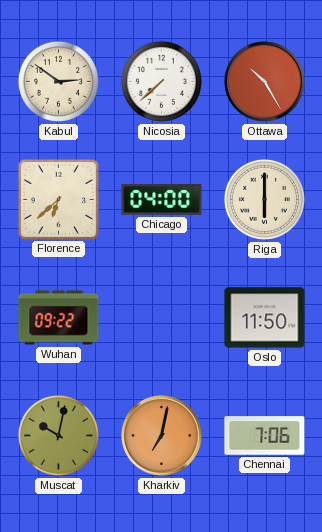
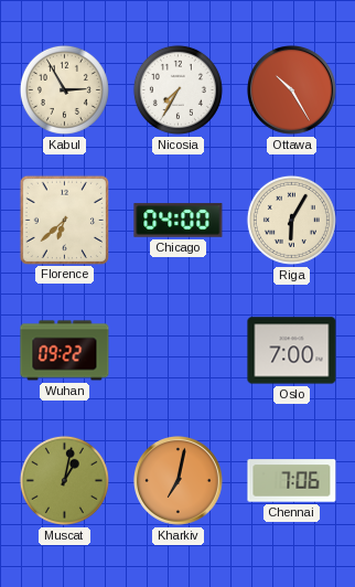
Kabul: 2:51 -> 2:55
Nicosia: 7:38 -> 7:35
Riga: 6:00 -> 6:05
Oslo: 11:50 -> 7:00
Muscat: 10:02 -> 1:02
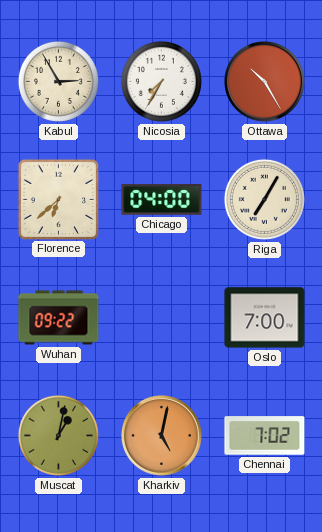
Riga: 6:05 -> 7:05
Kharkiv: 7:02 -> 5:02
Chennai: 7:06 -> 7:02
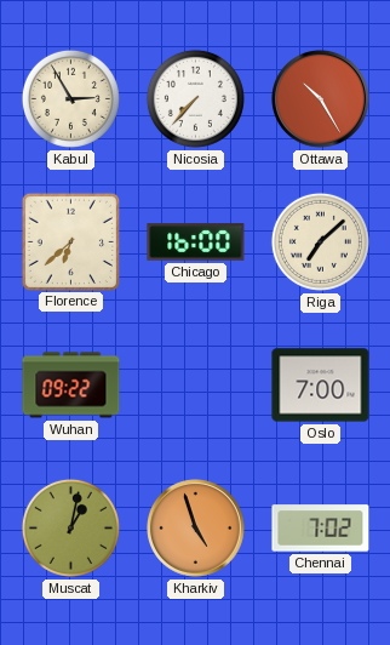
Nicosia: 7:35 -> 7:37
Chicago: 04:00 -> 16:00
Riga: 7:05 -> 7:08
Kharkiv: 5:02 -> 4:57
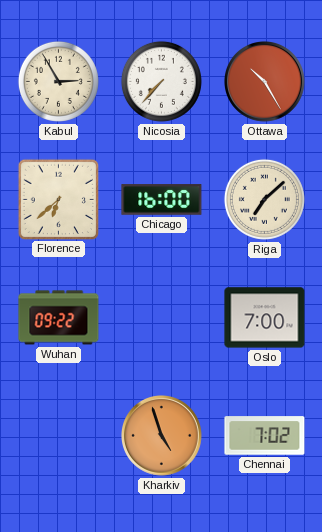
Muscat: 1:02 -> none
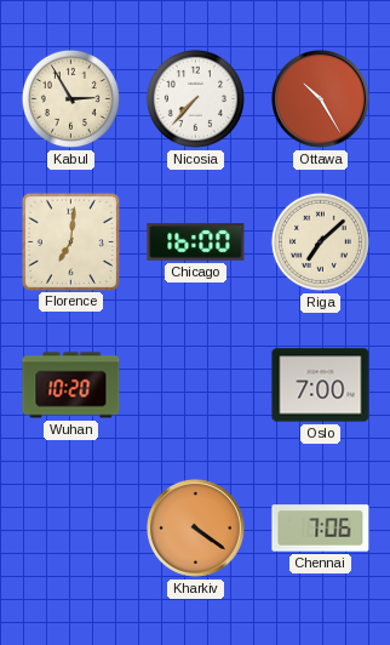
Florence: 6:38 -> 7:01
Wuhan: 09:22 -> 10:20
Kharkiv: 4:57 -> 4:21
Chennai: 7:02 -> 7:06
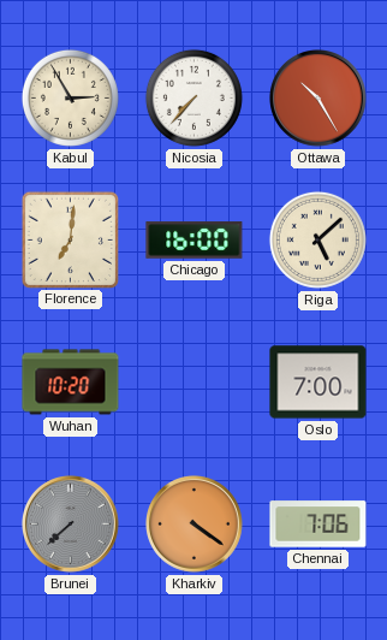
Riga: 7:08 -> 5:08
Brunei: none -> 7:38
